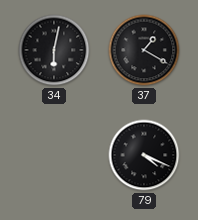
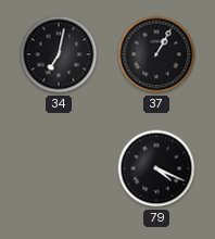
34: 6:02 -> 7:02
37: 1:20 -> 1:05
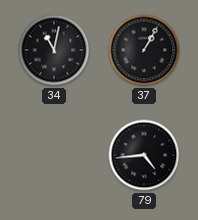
34: 7:02 -> 11:02
79: 4:19 -> 4:44
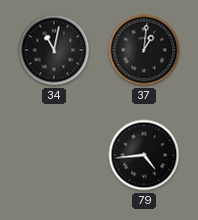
37: 1:05 -> 1:01
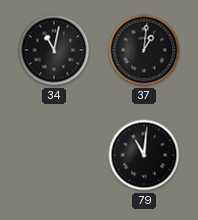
79: 4:44 -> 11:01
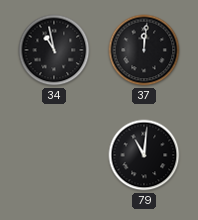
34: 11:02 -> 10:58
37: 1:01 -> 12:01
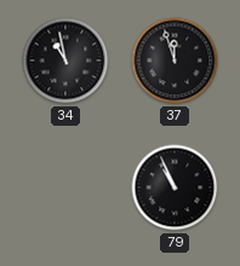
37: 12:01 -> 11:57
79: 11:01 -> 10:56
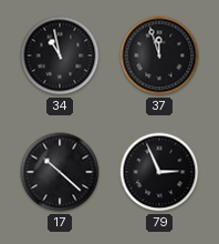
17: none -> 10:22
79: 10:56 -> 2:56
